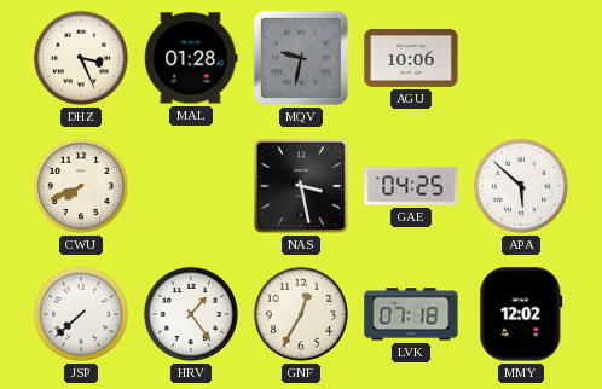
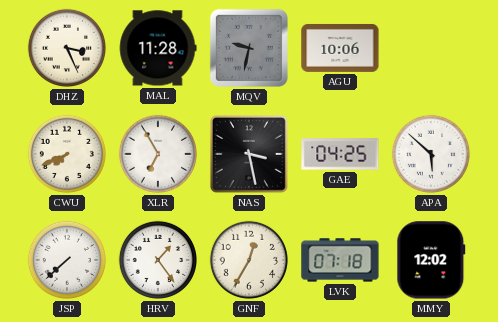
MAL: 01:28 -> 11:28
XLR: none -> 6:55
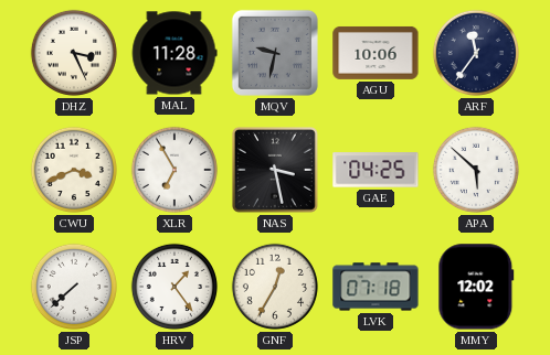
ARF: none -> 11:36
CWU: 7:41 -> 3:41
